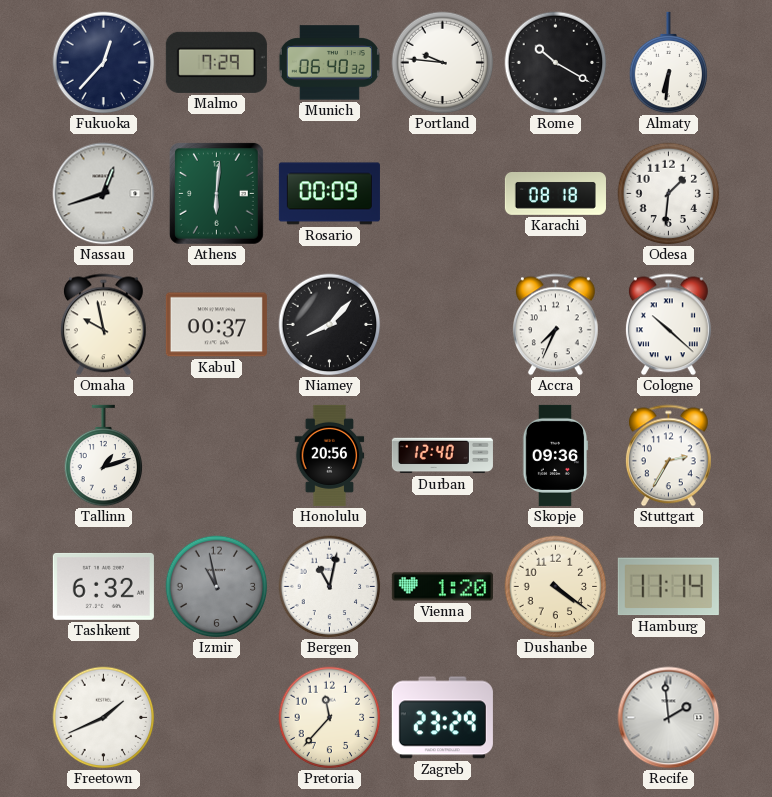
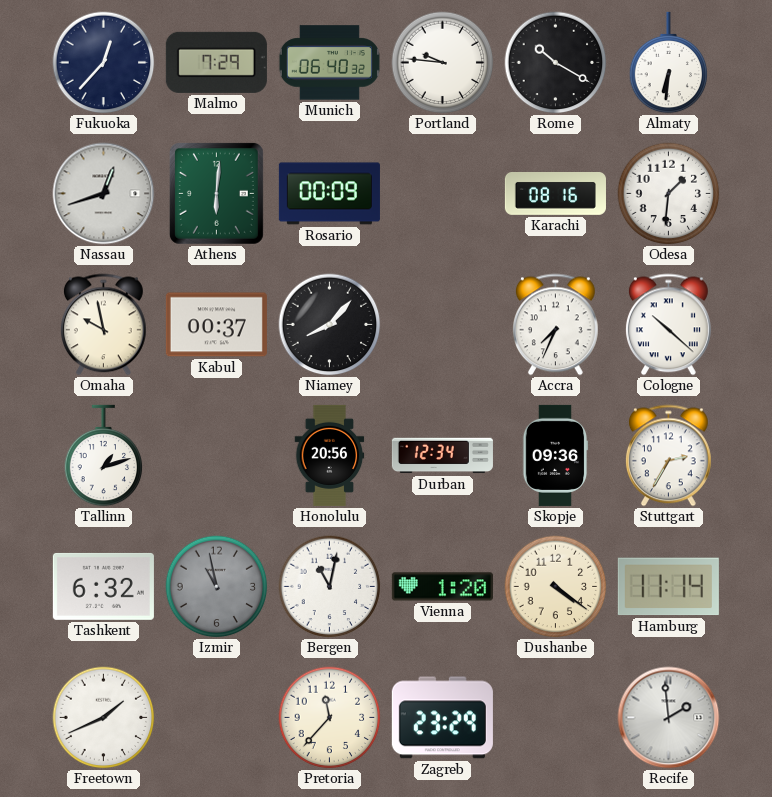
Karachi: 08:18 -> 08:16
Durban: 12:40 -> 12:34
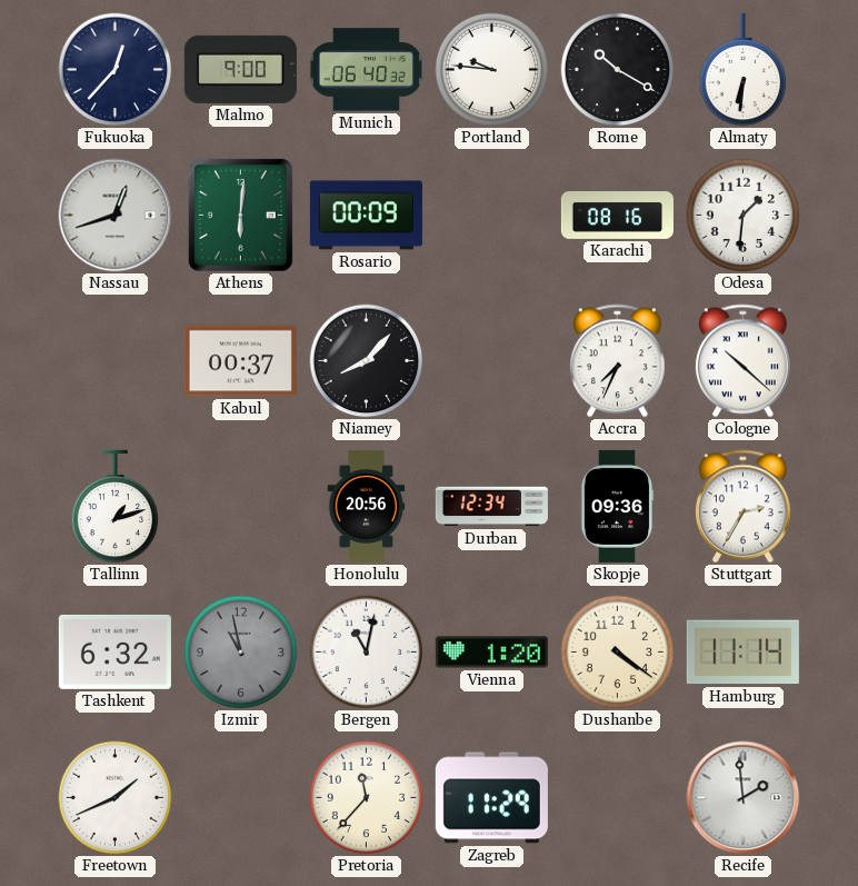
Malmo: 7:29 -> 9:00
Omaha: 9:58 -> none
Zagreb: 23:29 -> 11:29
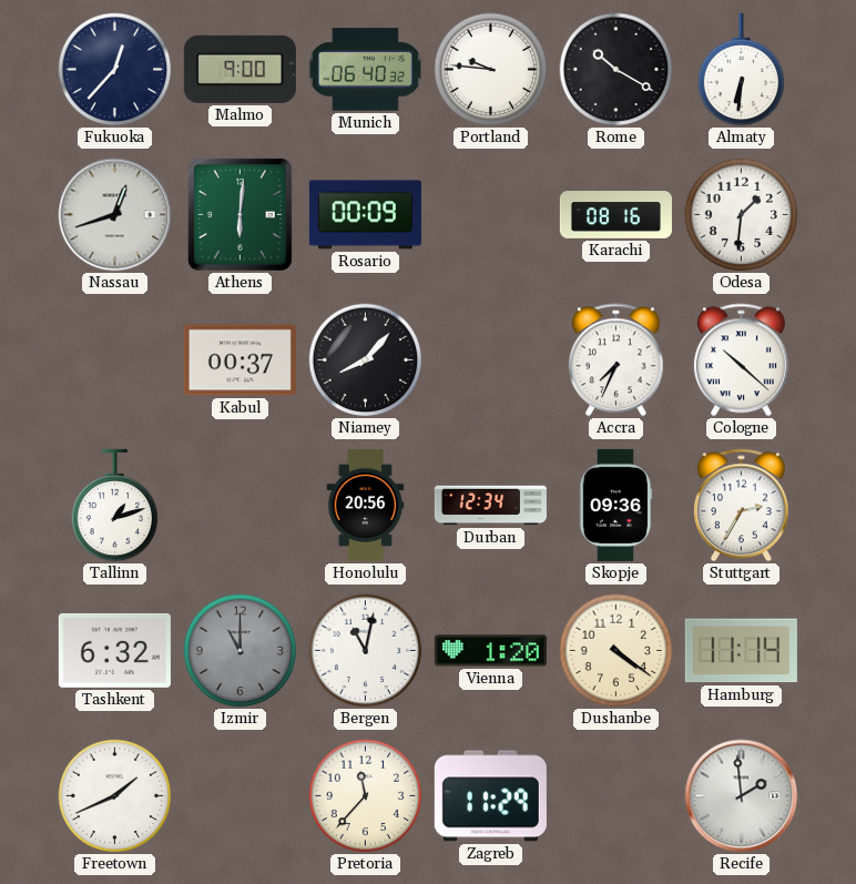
Izmir: 10:58 -> 11:00
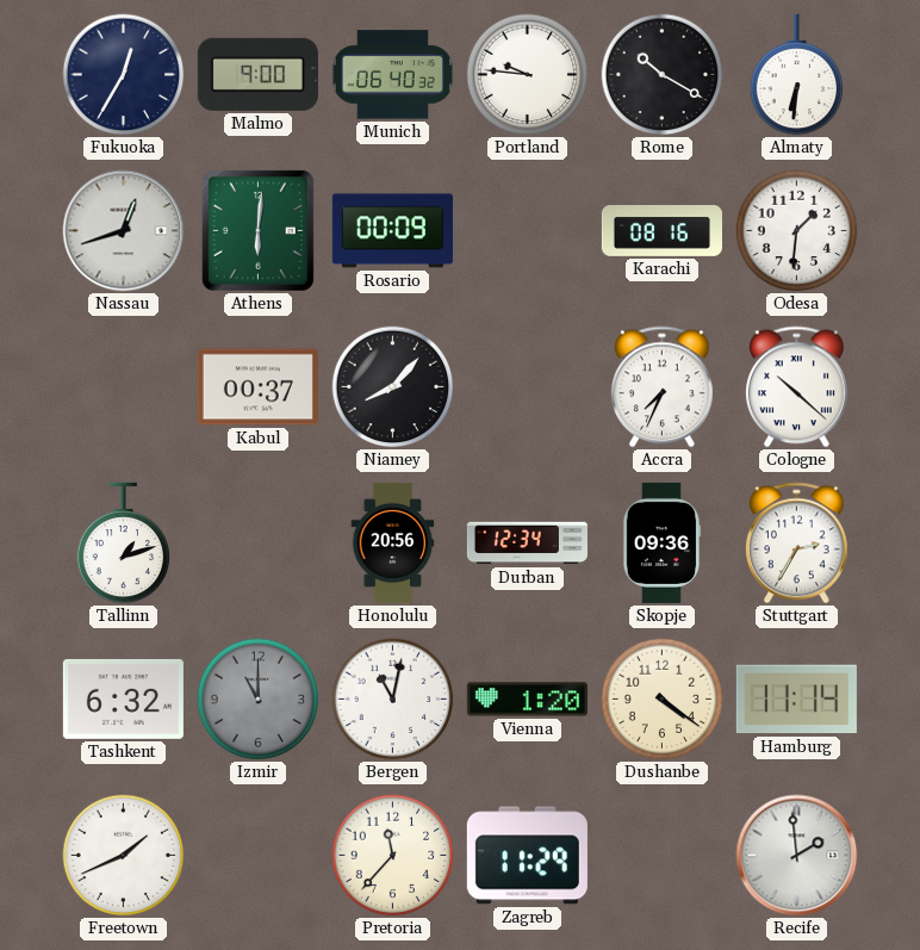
Fukuoka: 12:37 -> 12:35
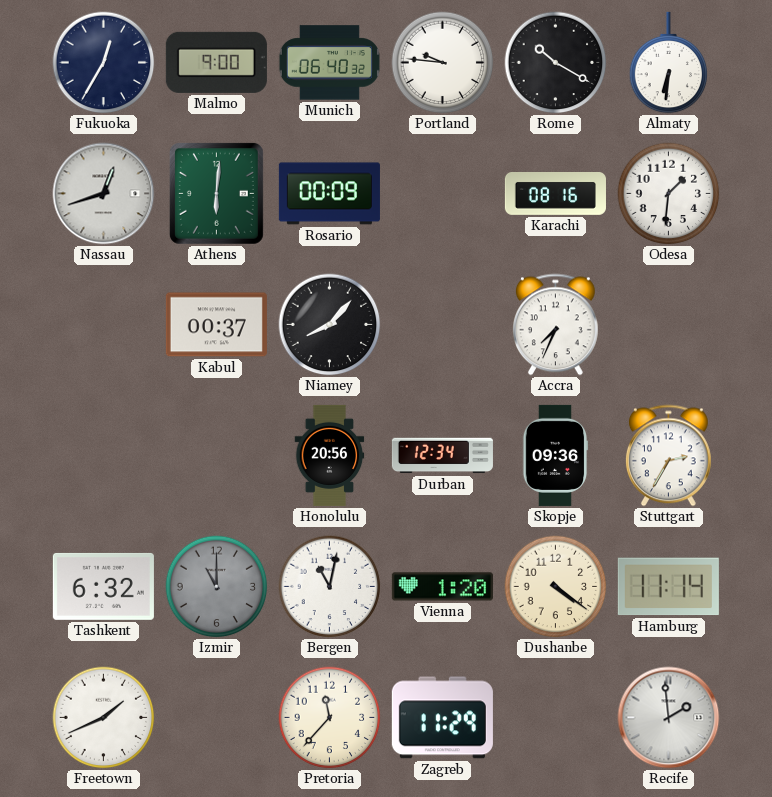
Cologne: 10:22 -> none
Tallinn: 1:12 -> none
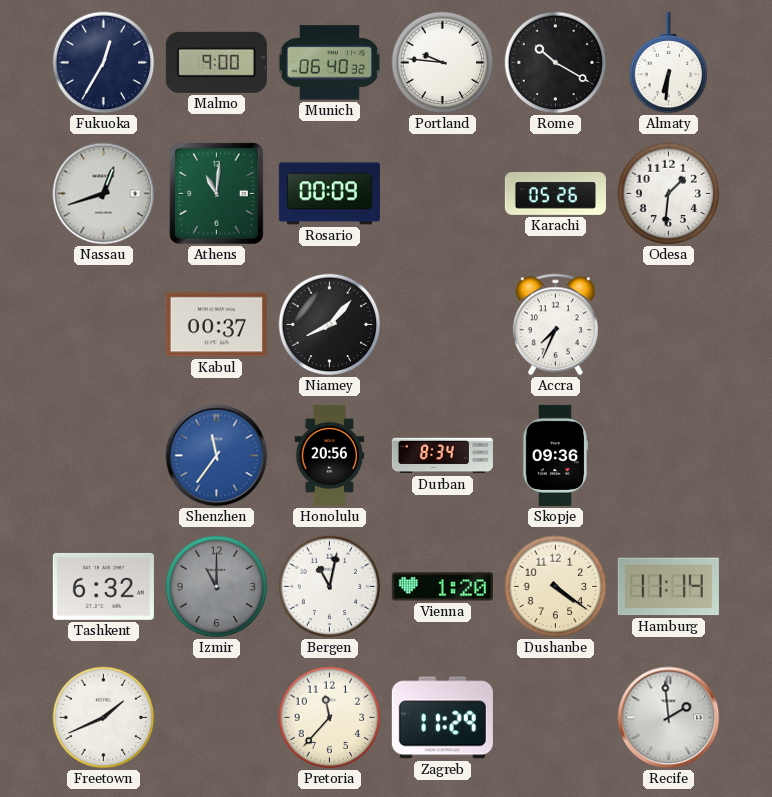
Athens: 6:01 -> 11:01
Karachi: 08:16 -> 05:26
Shenzhen: none -> 11:36
Durban: 12:34 -> 8:34
Stuttgart: 2:35 -> none
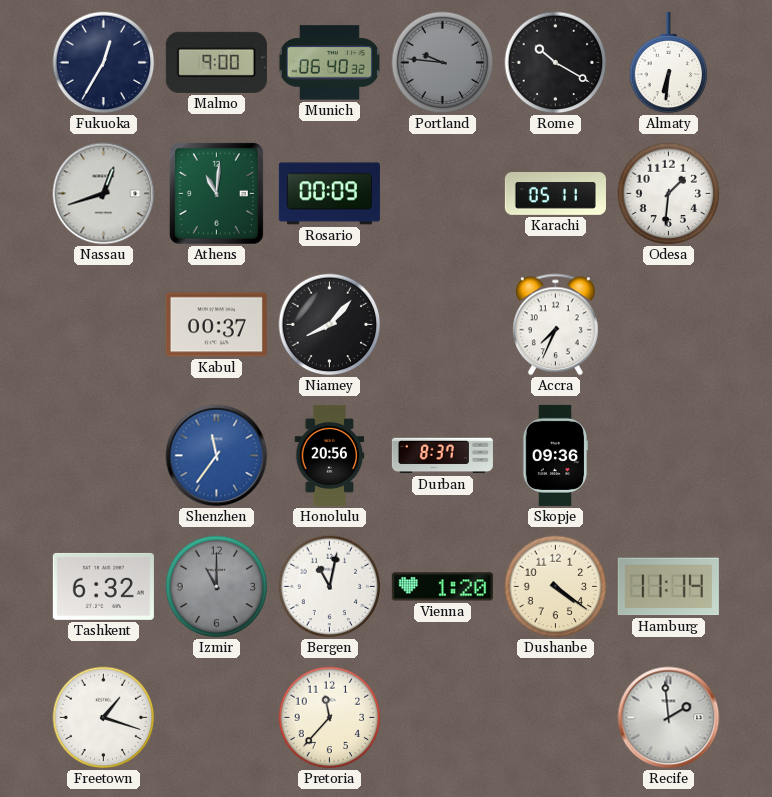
Portland dial: white -> grey
Karachi: 05:26 -> 05:11
Durban: 8:34 -> 8:37
Freetown: 1:41 -> 1:18
Zagreb: 11:29 -> none
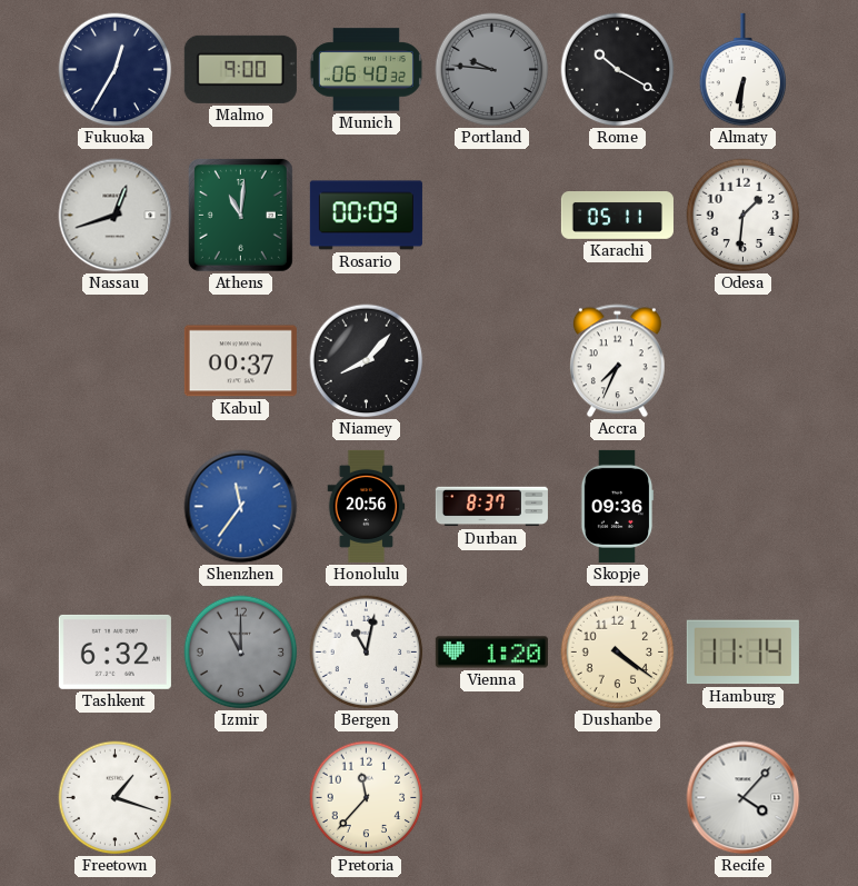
Recife: 1:59 -> 4:07
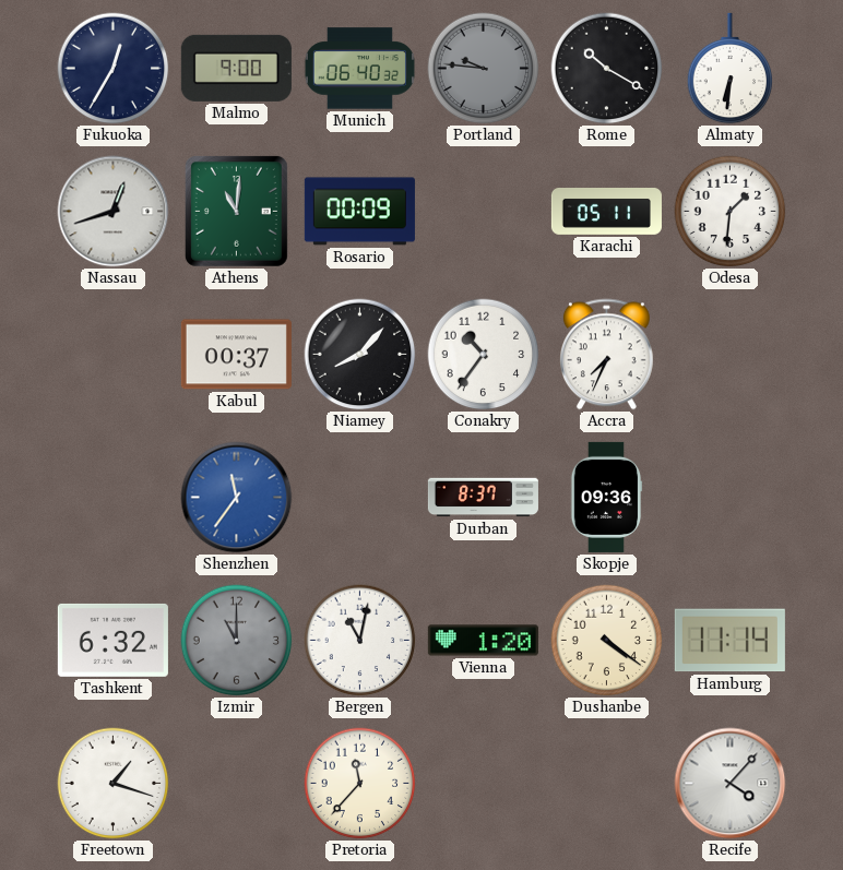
Conakry: none -> 10:36
Honolulu: 20:56 -> none
